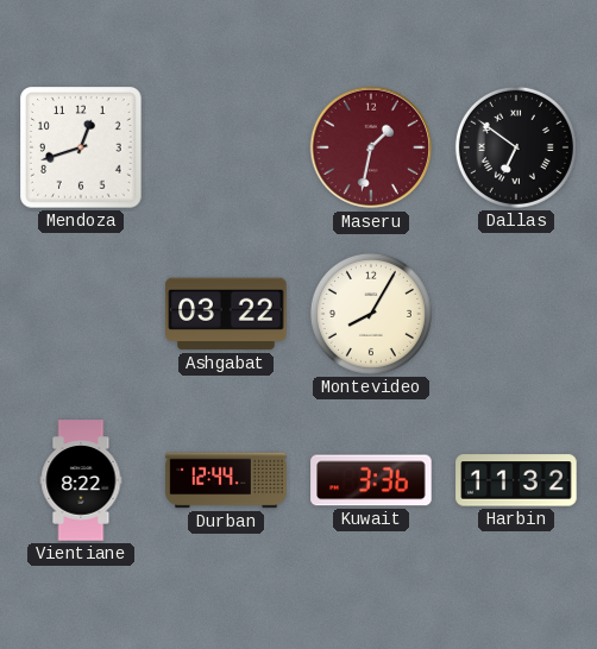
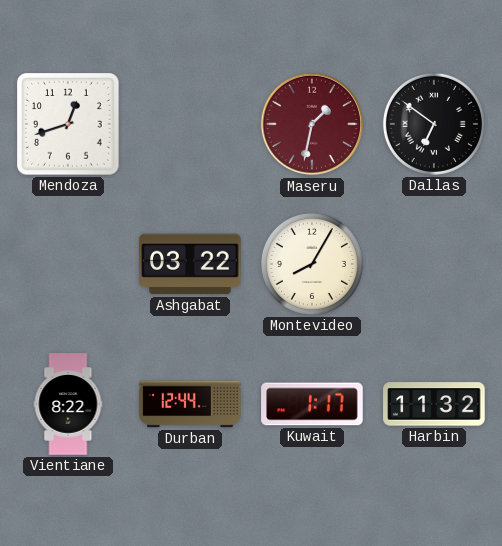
Kuwait: 3:36 -> 1:17
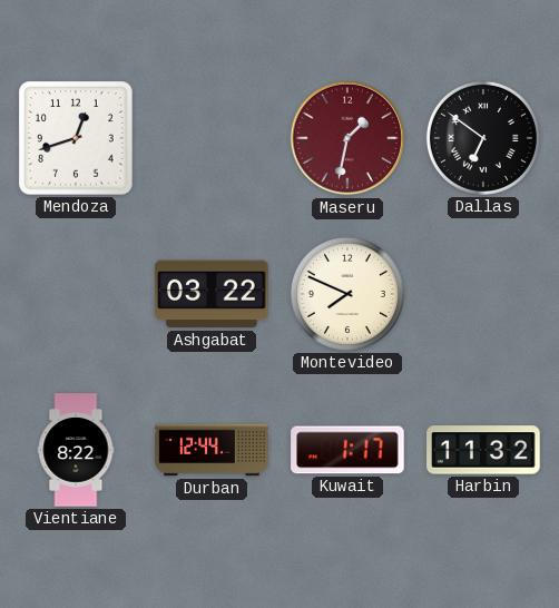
Montevideo: 8:05 -> 7:49
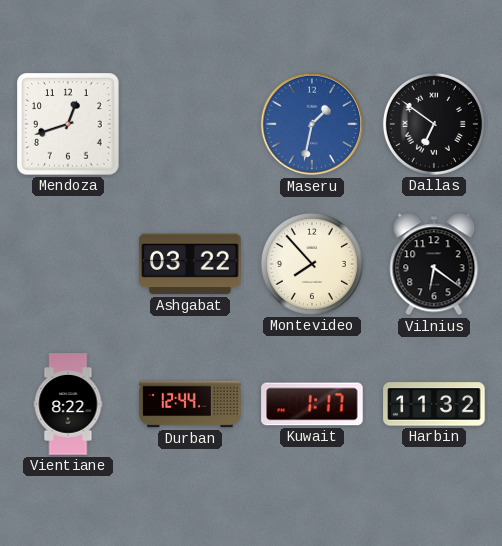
Maseru dial: burgundy -> blue
Montevideo: 7:49 -> 7:53
Vilnius: none -> 6:21
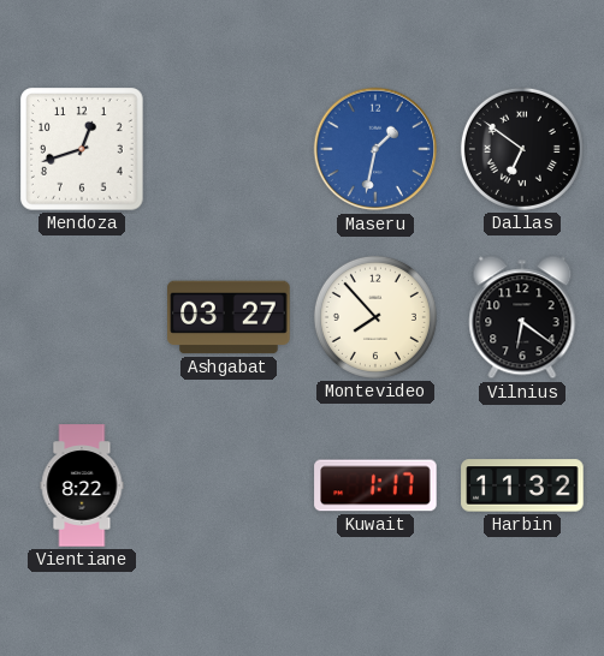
Ashgabat: 03:22 -> 03:27
Durban: 12:44 -> none
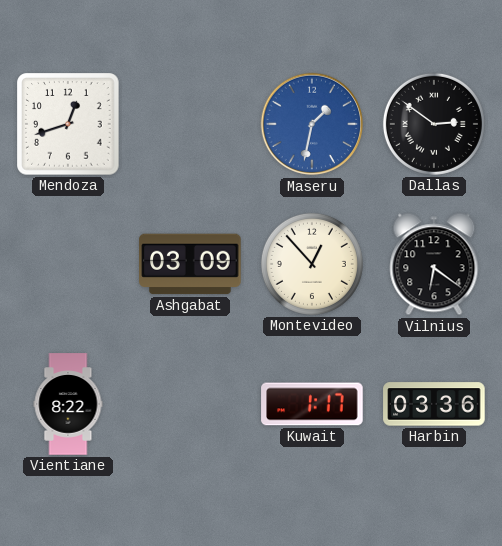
Dallas: 6:51 -> 2:51
Ashgabat: 03:27 -> 03:09
Montevideo: 7:53 -> 12:53
Harbin: 11:32 -> 03:36
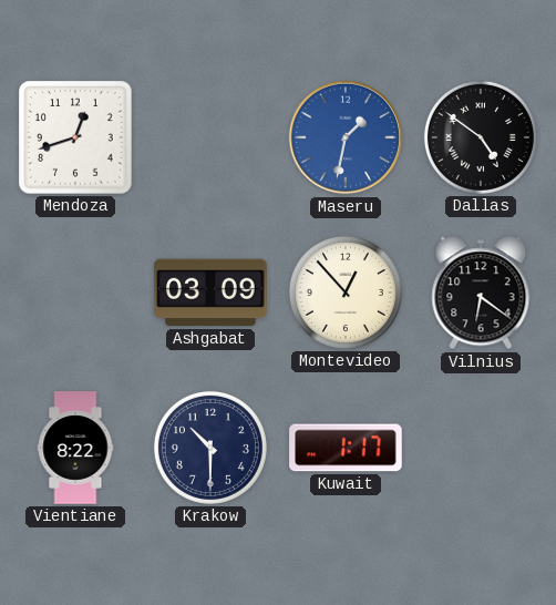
Dallas: 2:51 -> 4:51
Krakow: none -> 10:30
Harbin: 03:36 -> none
